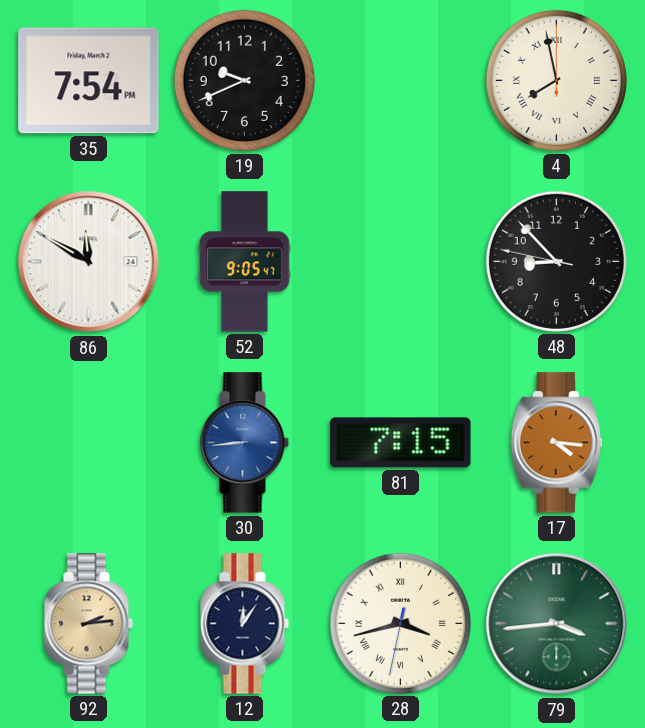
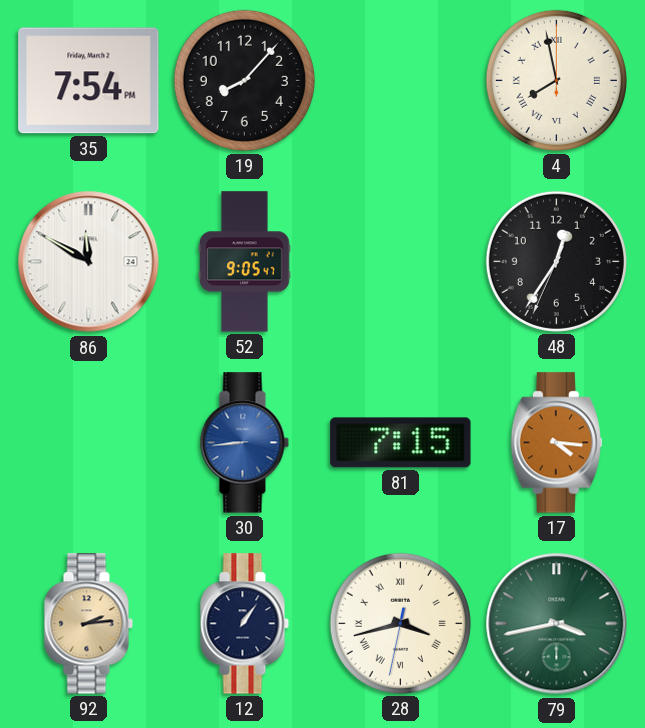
19: 9:41 -> 8:07
48: 8:52 -> 12:35
12: 12:06 -> 1:06
79: 3:44 -> 3:43
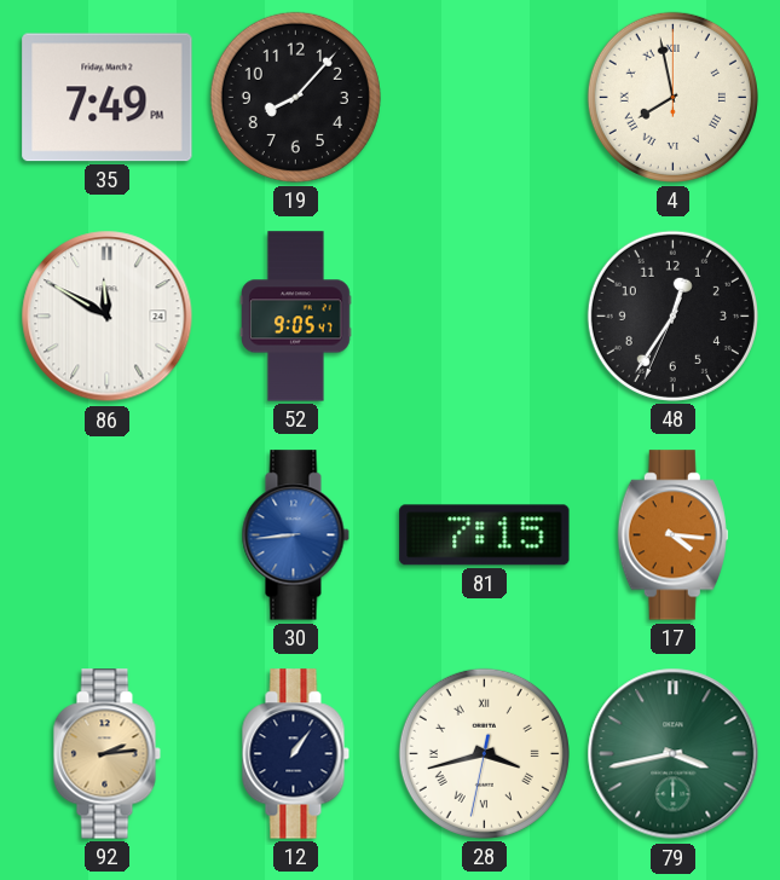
35: 7:54 -> 7:49
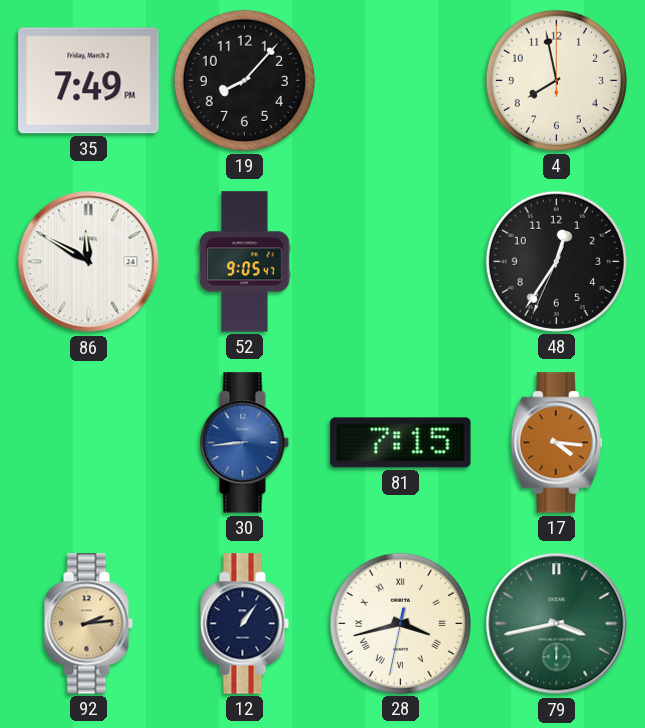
4 numerals: Roman -> Arabic
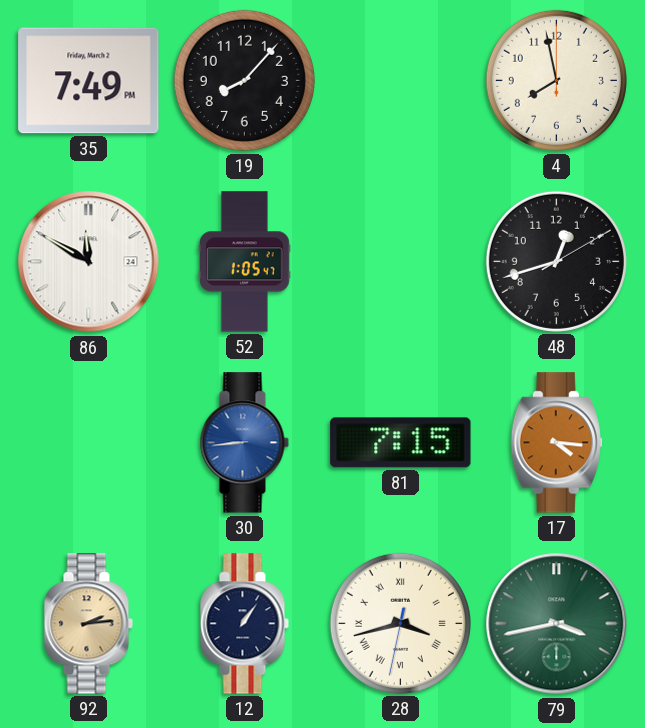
52: 9:05 -> 1:05
48: 12:35 -> 12:42
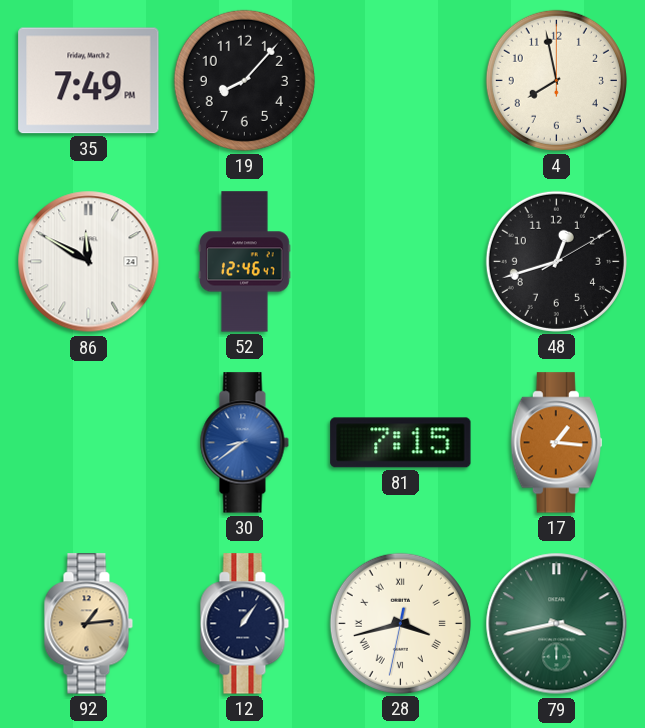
52: 1:05 -> 12:46
30: 8:44 -> 8:39
17: 4:16 -> 1:16
92: 2:14 -> 1:14
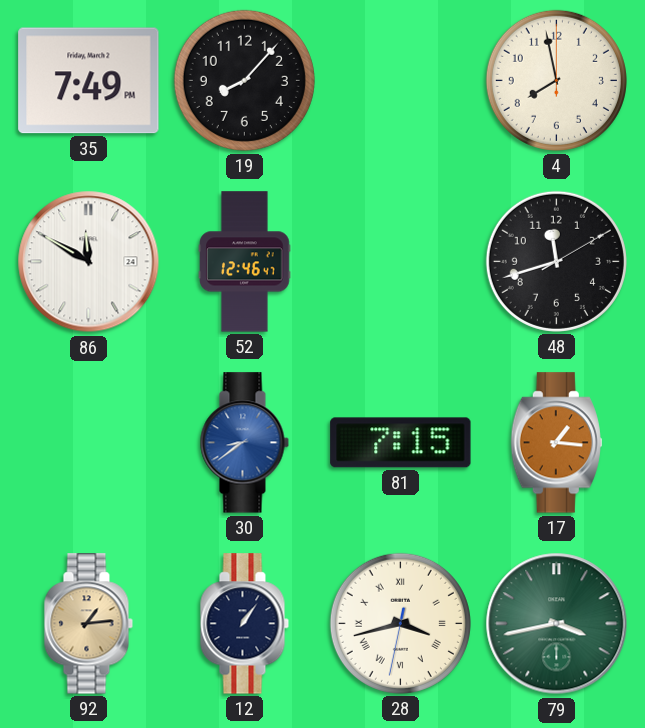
48: 12:42 -> 11:42
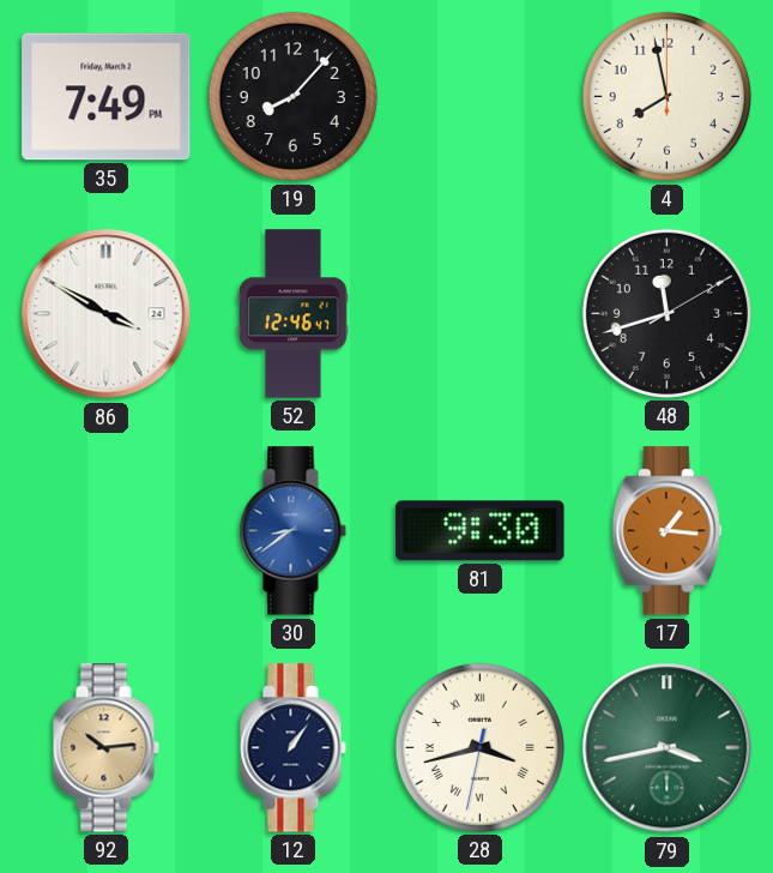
86: 11:50 -> 3:50
81: 7:15 -> 9:30
92: 1:14 -> 10:14
